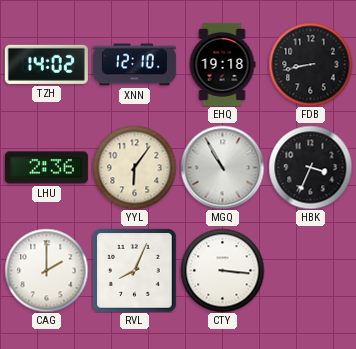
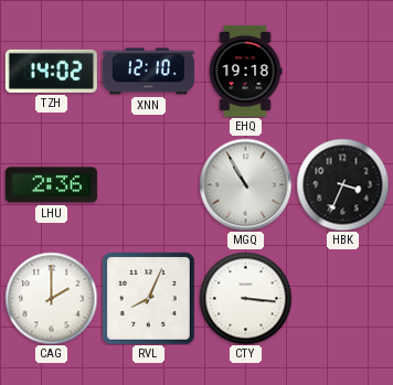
FDB: 8:43 -> none
YYL: 6:06 -> none
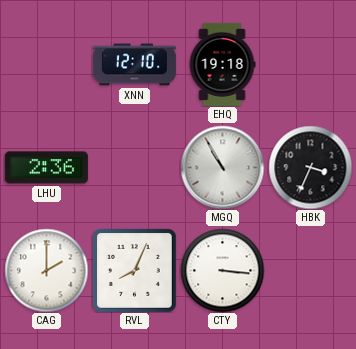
TZH: 14:02 -> none
